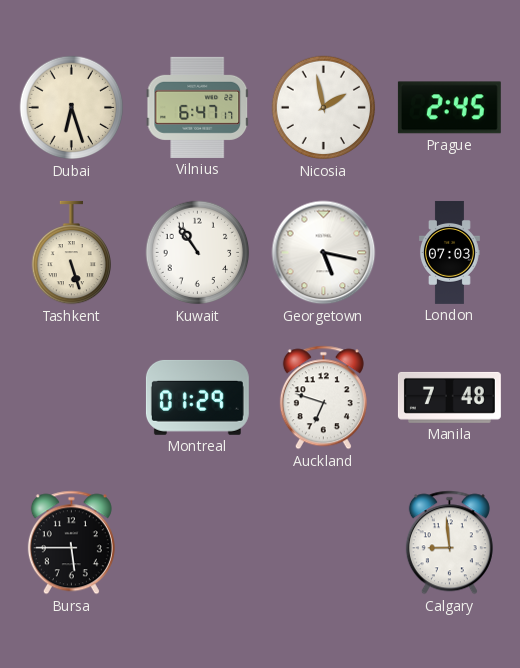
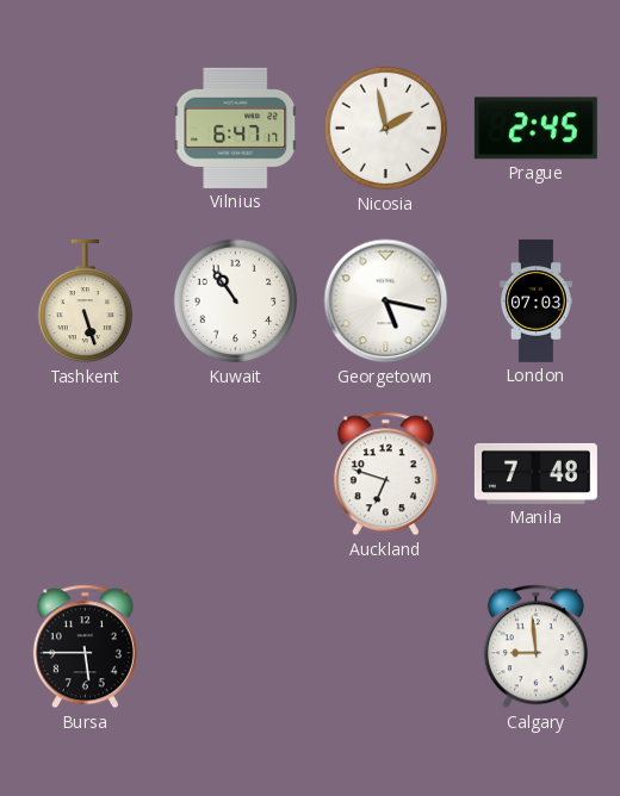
Dubai: 6:27 -> none
Montreal: 01:29 -> none
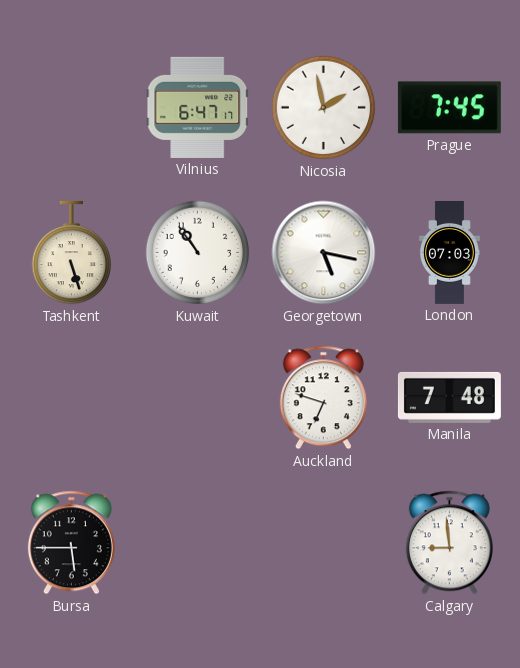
Prague: 2:45 -> 7:45
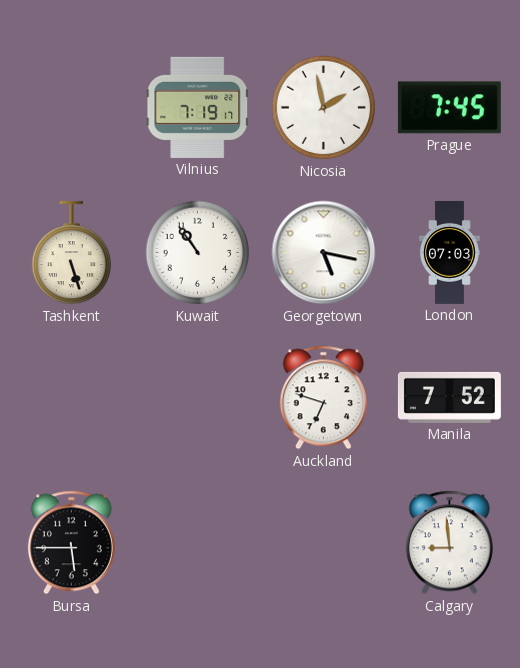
Vilnius: 6:47 -> 7:19
Manila: 7:48 -> 7:52
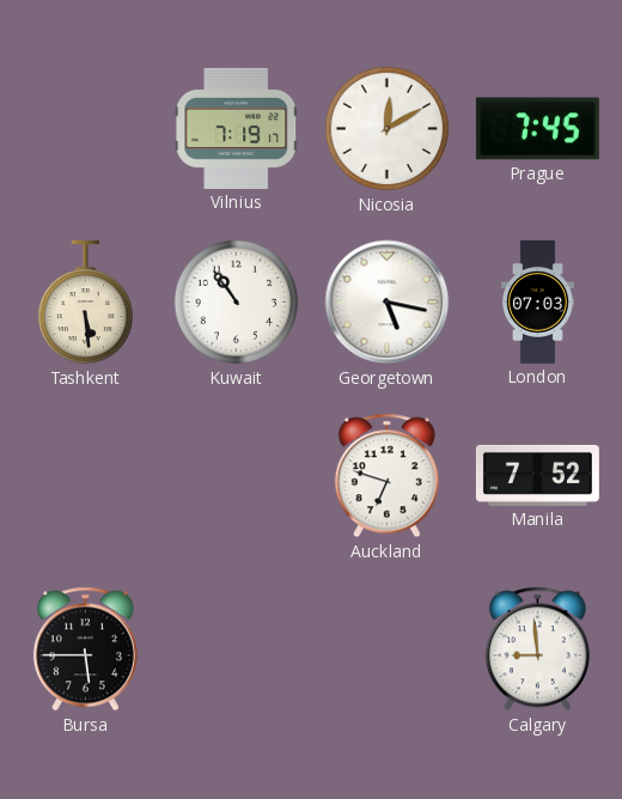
Nicosia: 1:58 -> 12:10
Tashkent: 5:27 -> 5:29
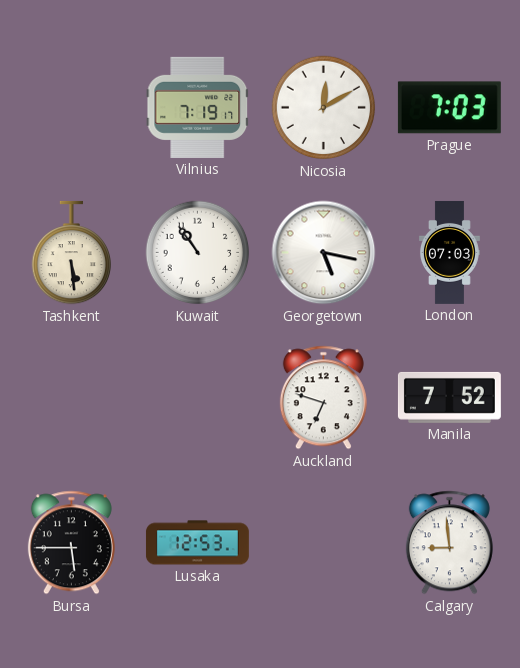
Prague: 7:45 -> 7:03
Lusaka: none -> 12:53
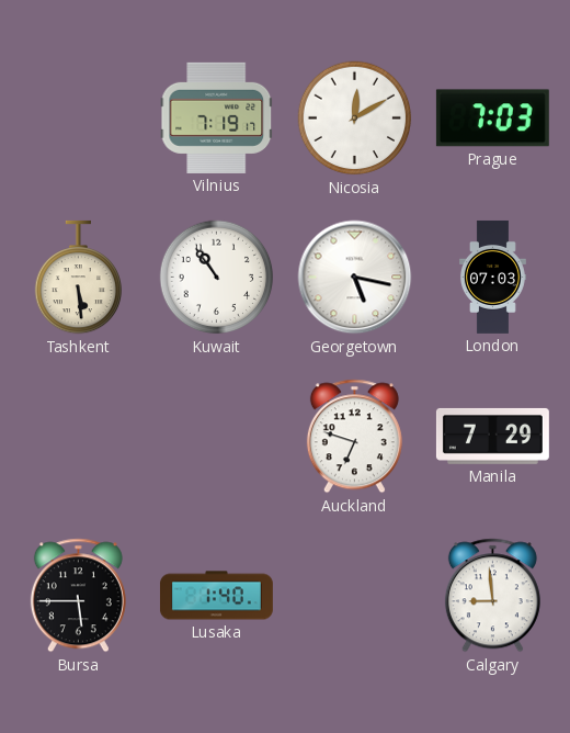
Manila: 7:52 -> 7:29
Lusaka: 12:53 -> 1:40
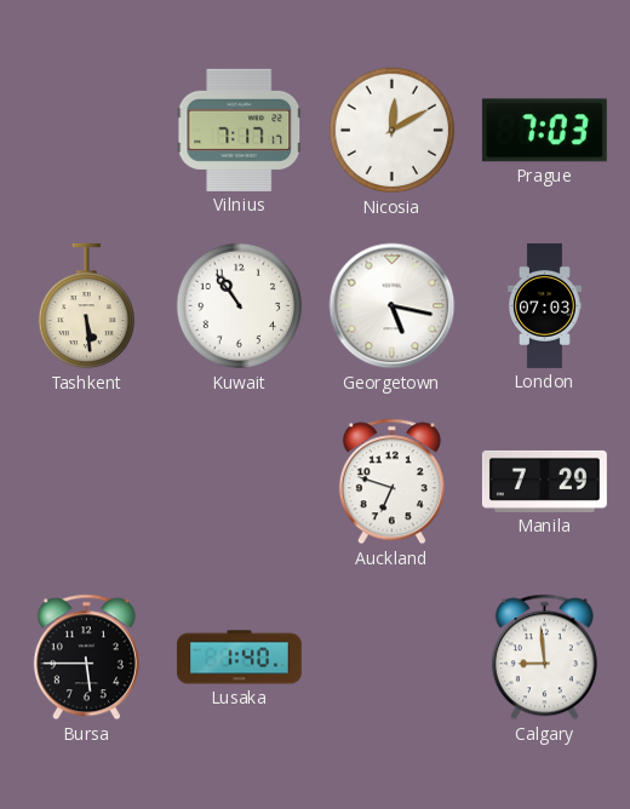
Vilnius: 7:19 -> 7:17
